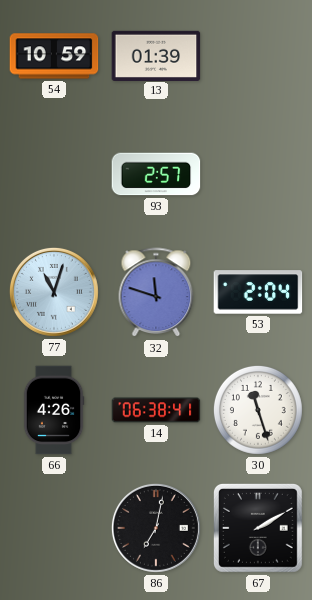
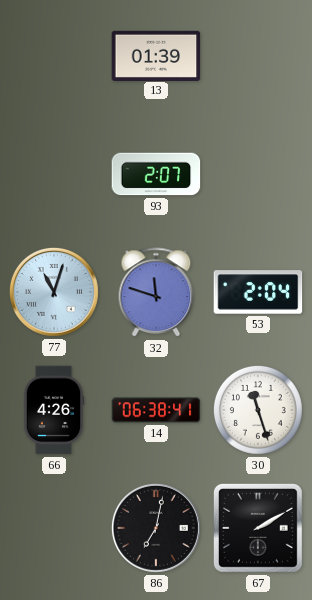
54: 10:59 -> none
93: 2:57 -> 2:07
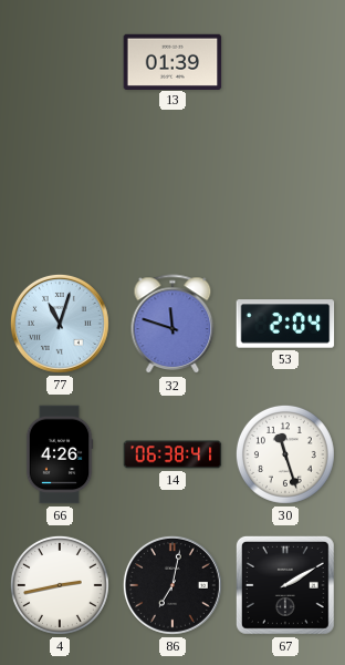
93: 2:07 -> none
4: none -> 2:43
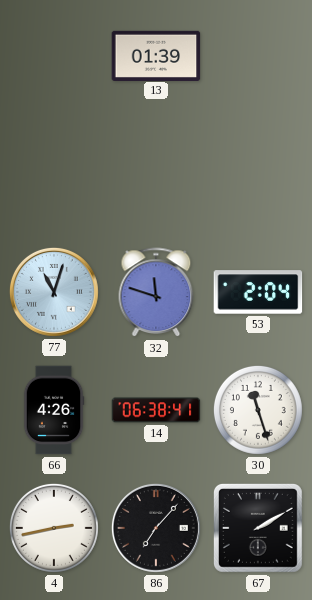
86: 7:02 -> 7:07
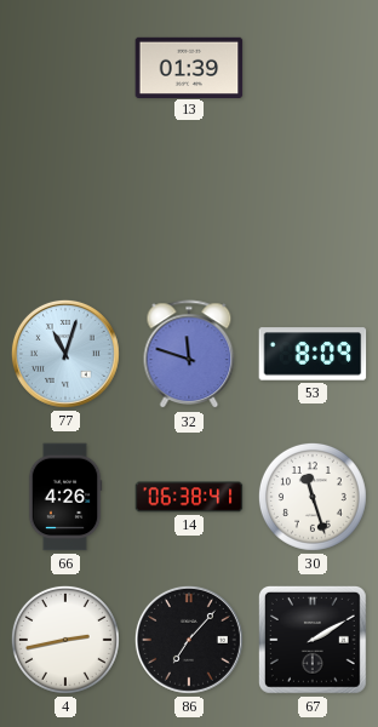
53: 2:04 -> 8:09
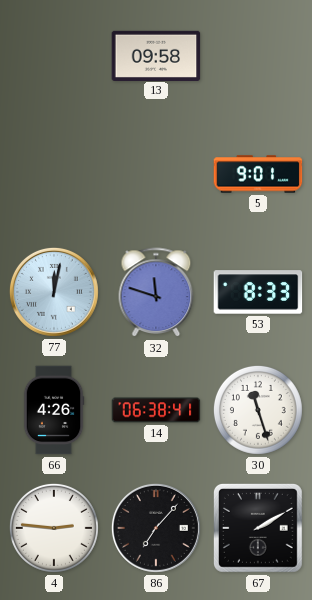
13: 01:39 -> 09:58
5: none -> 9:01
77: 11:03 -> 12:02
53: 8:09 -> 8:33
4: 2:43 -> 2:46
